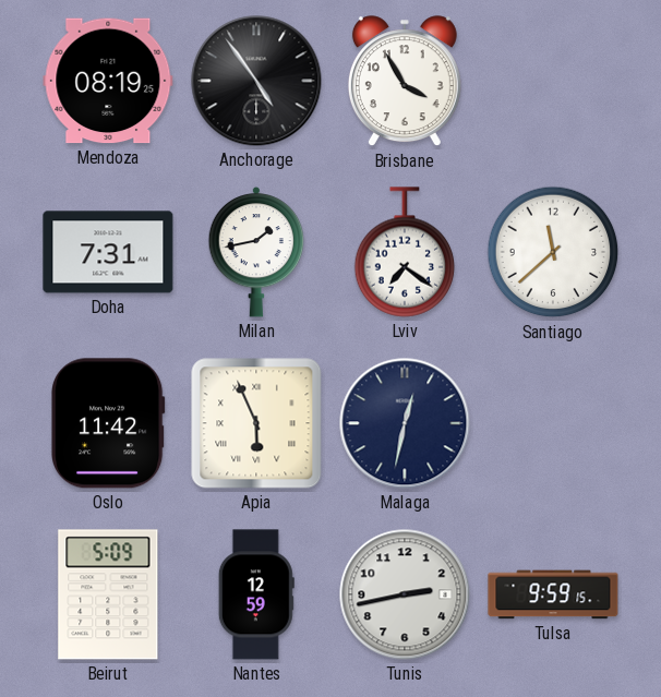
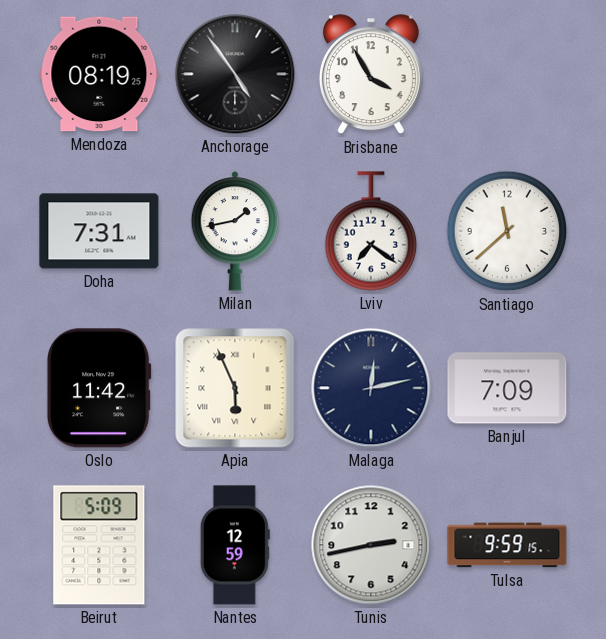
Malaga: 12:32 -> 12:13
Banjul: none -> 7:09
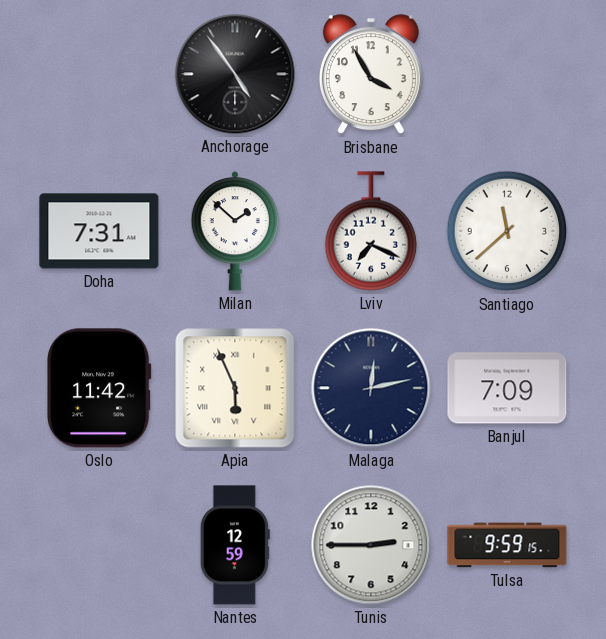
Mendoza: 08:19 -> none
Milan: 1:43 -> 1:52
Lviv: 7:21 -> 7:19
Beirut: 5:09 -> none
Tunis: 2:43 -> 2:45
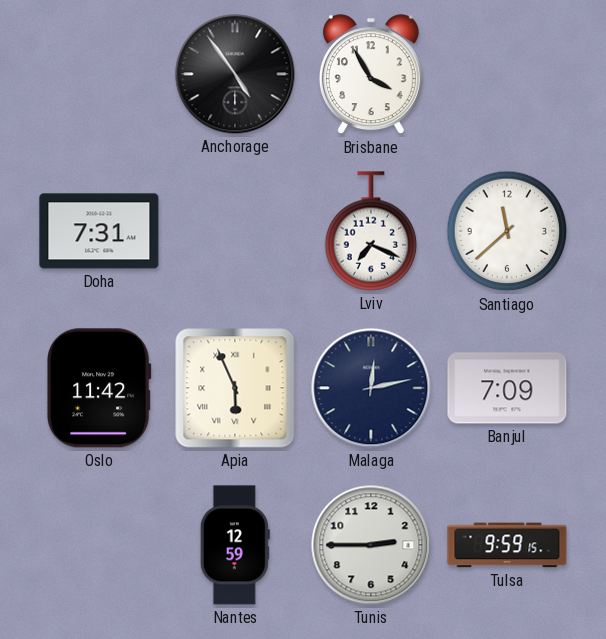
Milan: 1:52 -> none
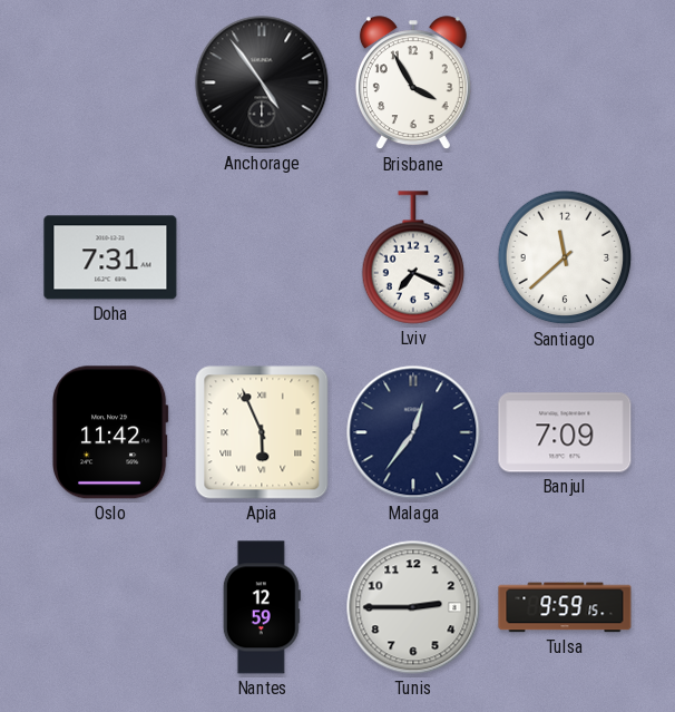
Malaga: 12:13 -> 12:36
